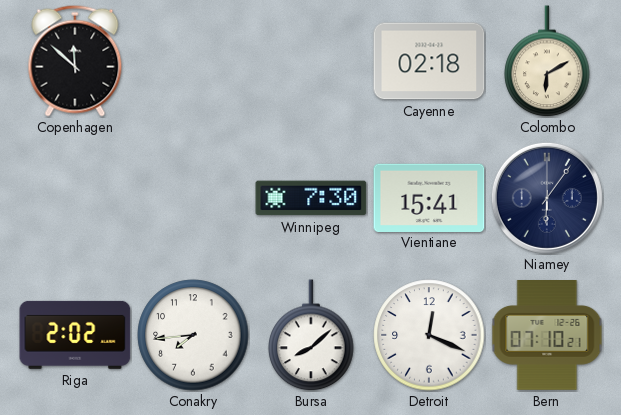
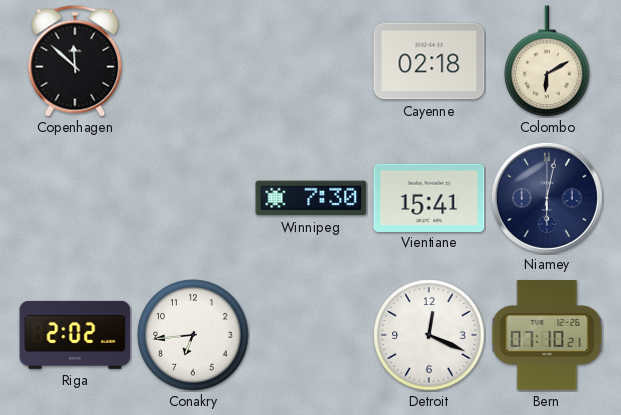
Niamey: 6:06 -> 6:02
Conakry: 7:44 -> 6:44
Bursa: 8:08 -> none
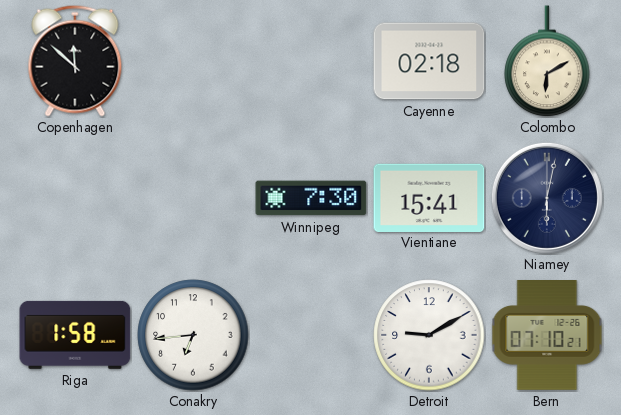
Riga: 2:02 -> 1:58
Detroit: 12:19 -> 9:10
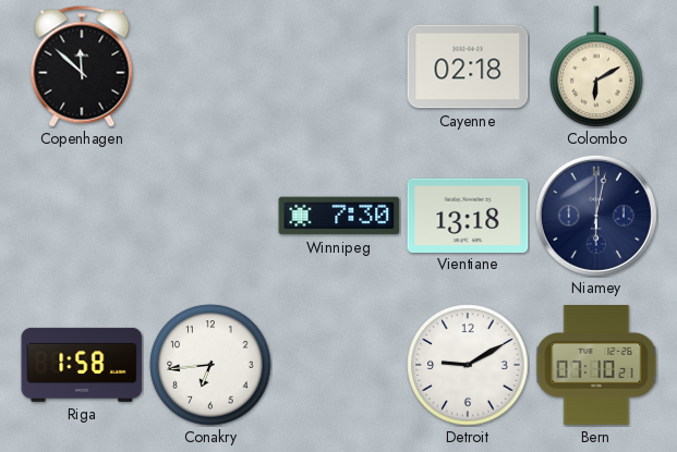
Vientiane: 15:41 -> 13:18
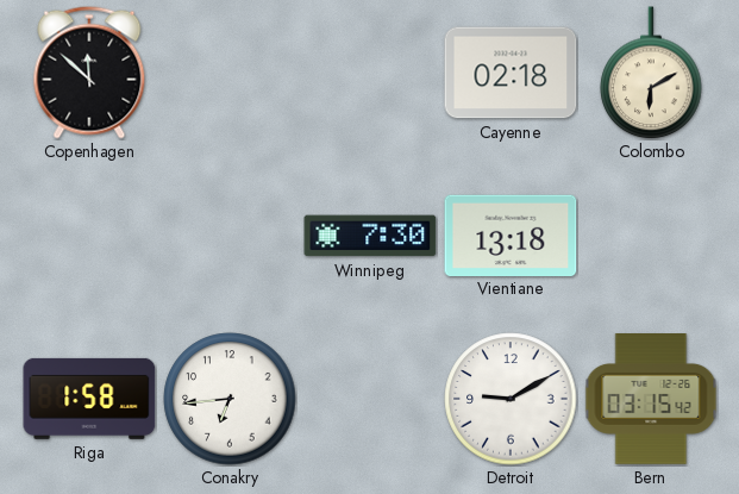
Niamey: 6:02 -> none
Bern: 07:10 -> 03:15
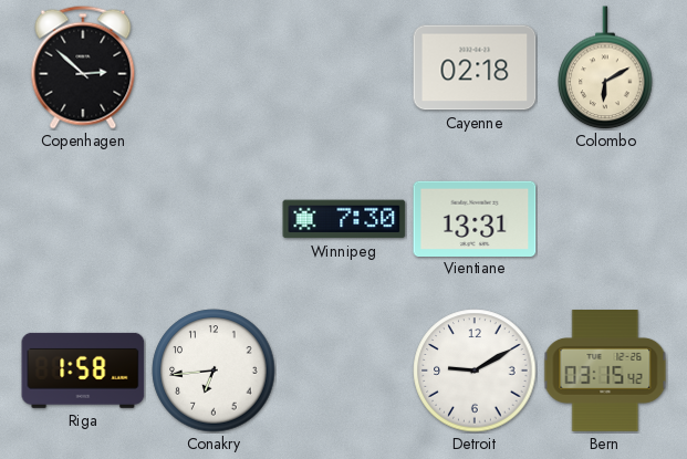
Copenhagen: 11:52 -> 2:52
Vientiane: 13:18 -> 13:31
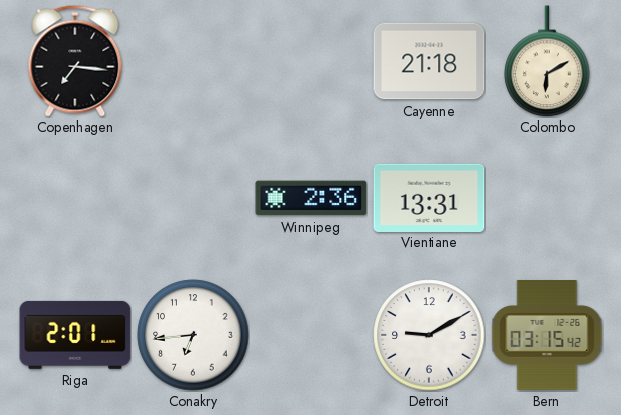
Copenhagen: 2:52 -> 7:16
Cayenne: 02:18 -> 21:18
Winnipeg: 7:30 -> 2:36
Riga: 1:58 -> 2:01
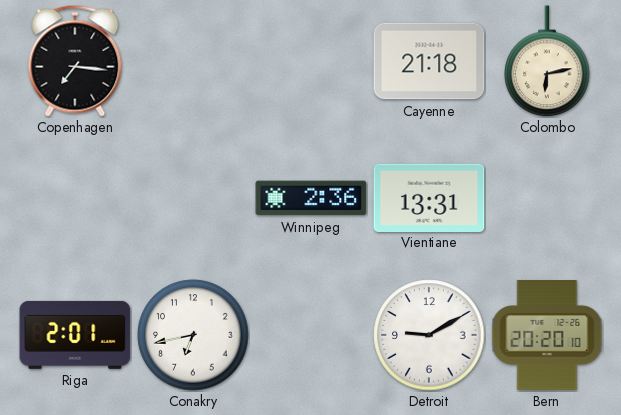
Colombo: 6:10 -> 6:13
Conakry: 6:44 -> 6:43
Bern: 03:15 -> 20:20
